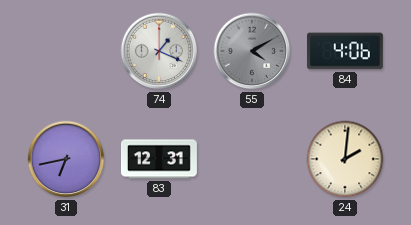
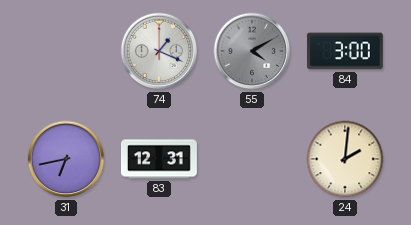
84: 4:06 -> 3:00
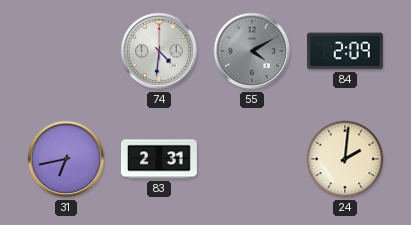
74: 1:19 -> 4:31
84: 3:00 -> 2:09
83: 12:31 -> 2:31
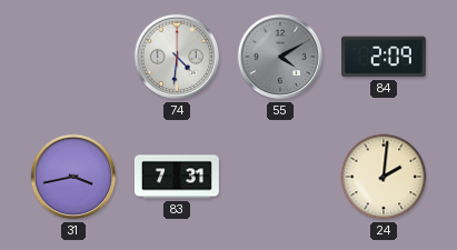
31: 6:43 -> 3:43
83: 2:31 -> 7:31
